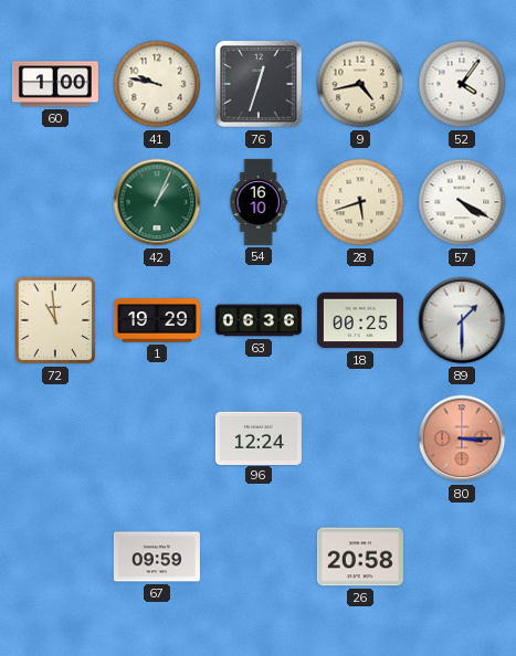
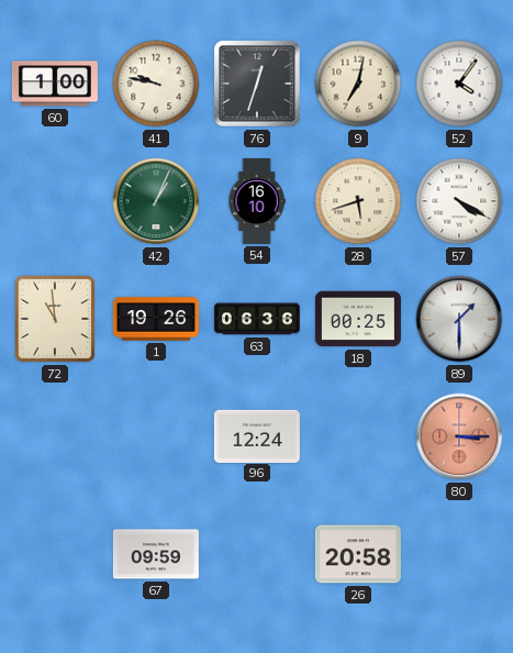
9: 4:43 -> 7:02
1: 19:29 -> 19:26
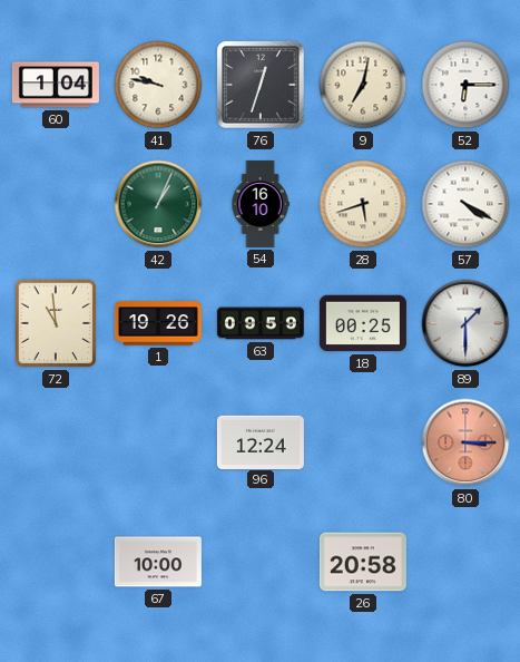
60: 1:00 -> 1:04
52: 4:06 -> 6:15
63: 06:36 -> 09:59
67: 09:59 -> 10:00
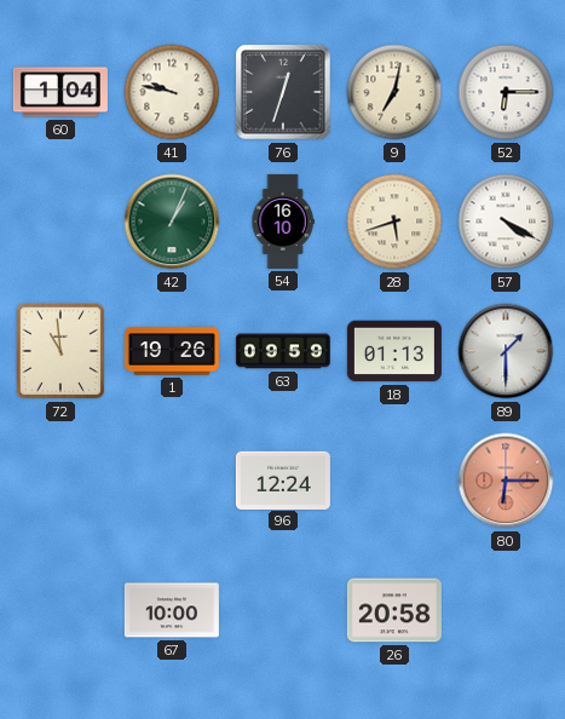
18: 00:25 -> 01:13
80: 3:15 -> 6:15
